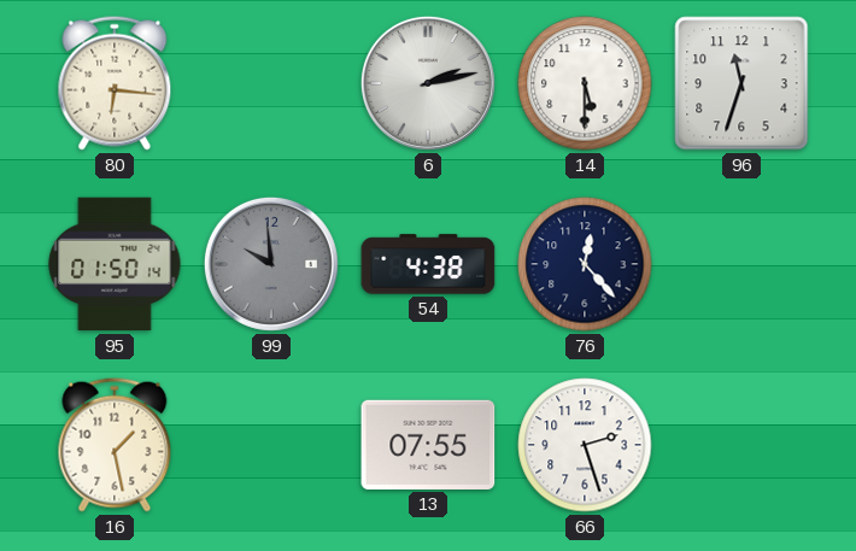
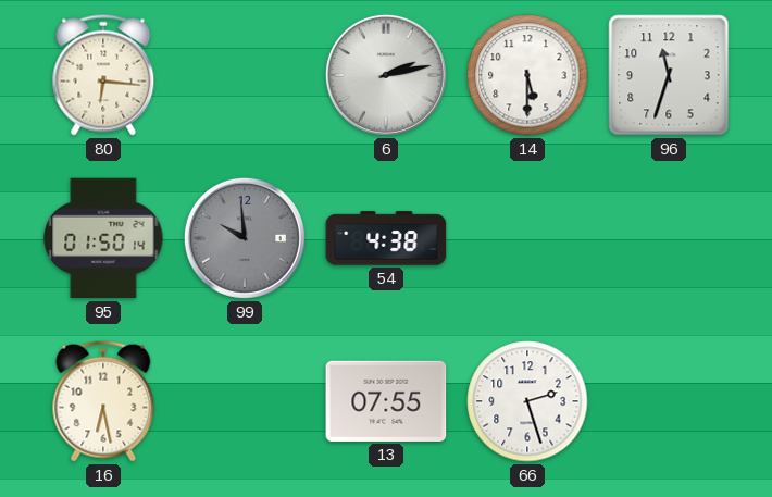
76: 12:23 -> none
16: 1:28 -> 6:28
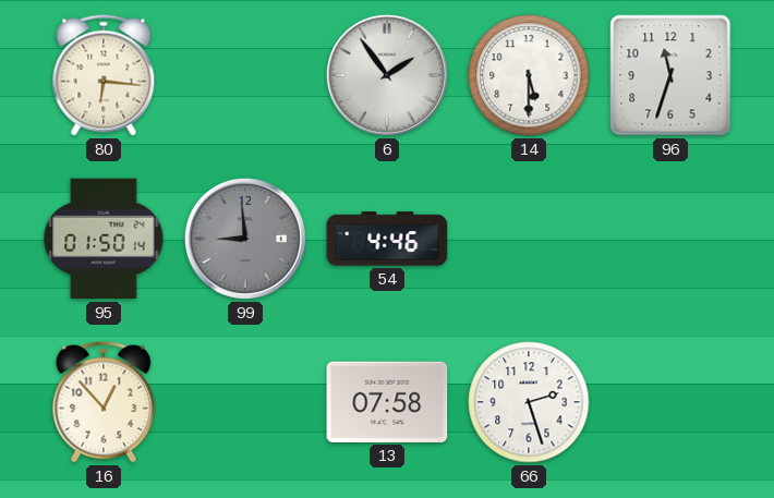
6: 2:13 -> 1:54
99: 9:59 -> 8:59
54: 4:38 -> 4:46
16: 6:28 -> 12:53
13: 07:55 -> 07:58
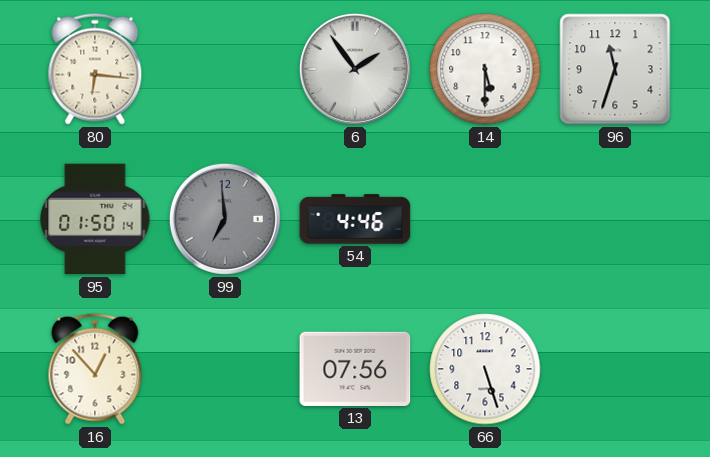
99: 8:59 -> 6:59
13: 07:58 -> 07:56
66: 2:27 -> 5:27
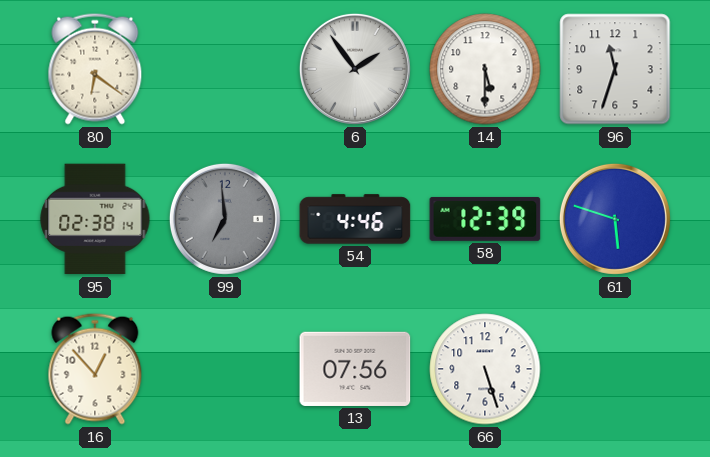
80: 6:16 -> 6:21
95: 01:50 -> 02:38
58: none -> 12:39
61: none -> 5:48
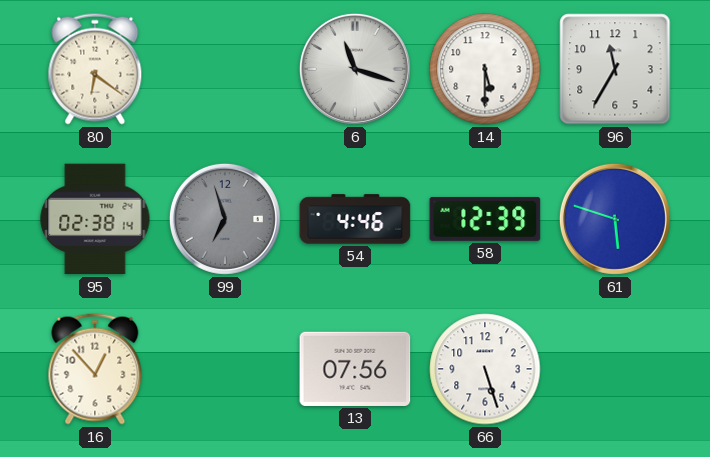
6: 1:54 -> 11:18
96: 11:33 -> 11:35
99: 6:59 -> 6:57
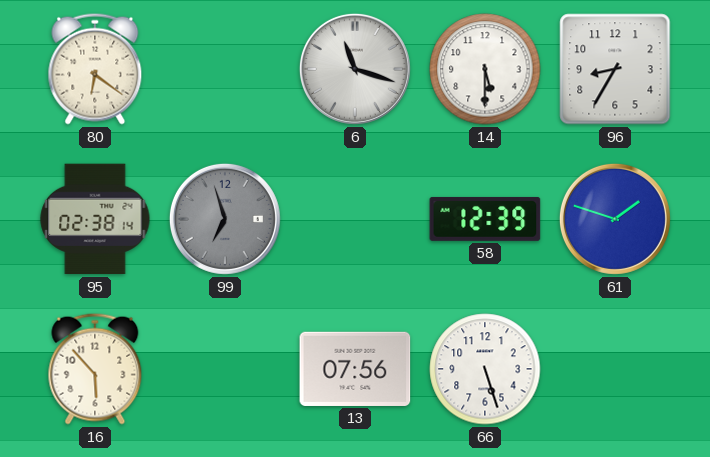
96: 11:35 -> 8:35
54: 4:46 -> none
61: 5:48 -> 1:48
16: 12:53 -> 5:53
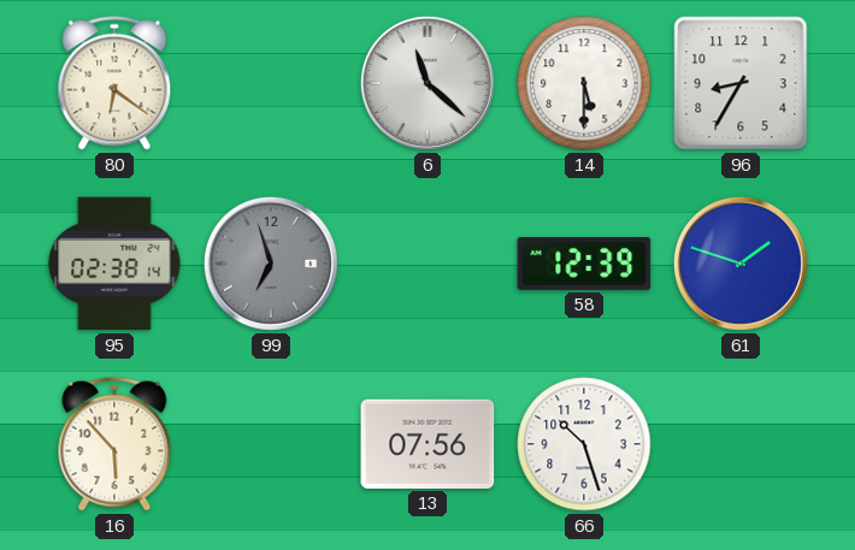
6: 11:18 -> 11:22
66: 5:27 -> 10:27
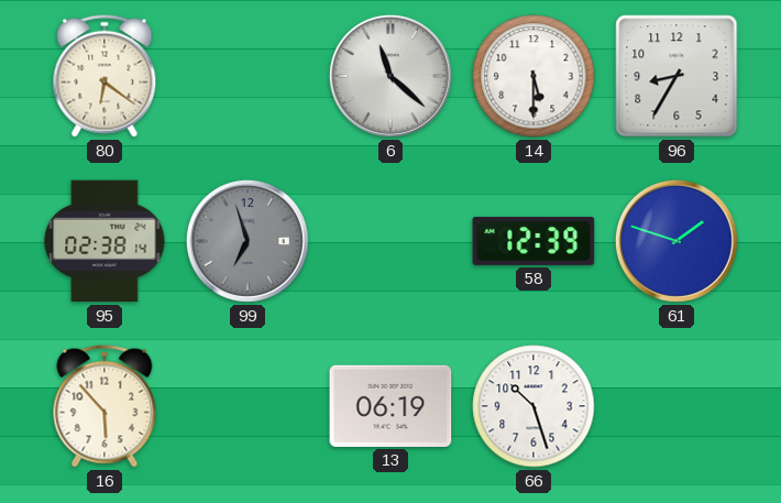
13: 07:56 -> 06:19
